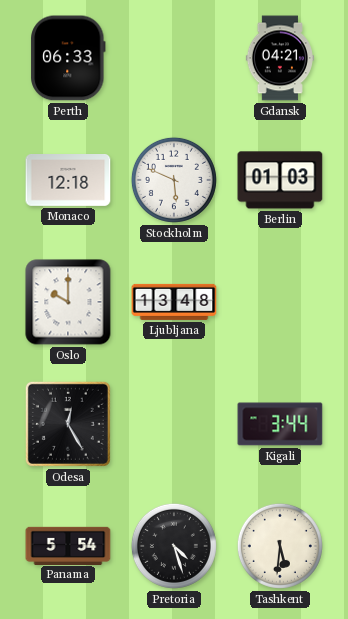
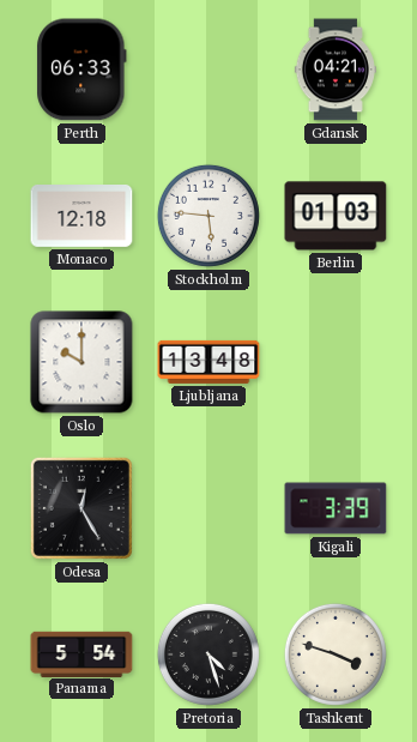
Stockholm: 5:49 -> 5:46
Kigali: 3:44 -> 3:39
Tashkent: 5:31 -> 3:48
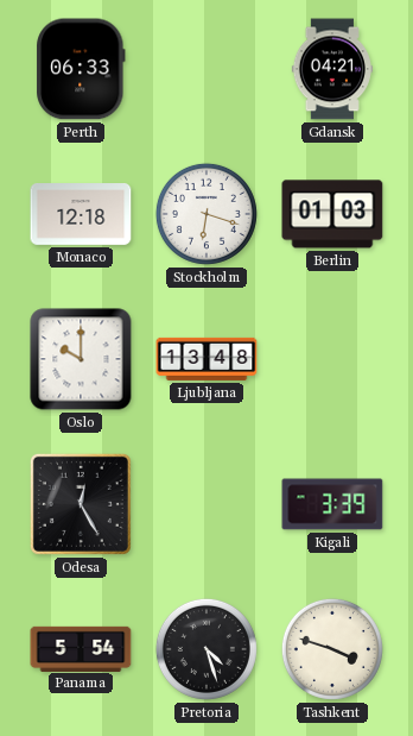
Stockholm: 5:46 -> 6:18
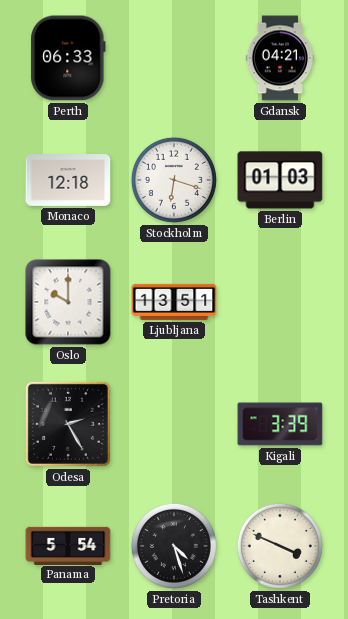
Ljubljana: 13:48 -> 13:51
Odesa: 12:25 -> 2:25
Tashkent: 3:48 -> 3:49
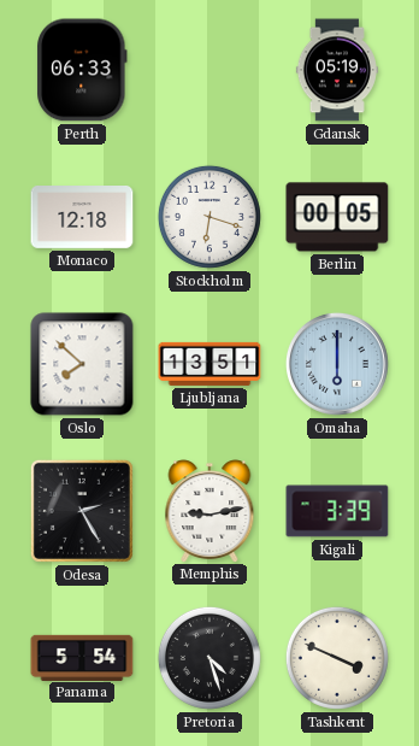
Gdansk: 04:21 -> 05:19
Berlin: 01:03 -> 00:05
Oslo: 10:00 -> 7:52
Omaha: none -> 6:00
Memphis: none -> 9:13
